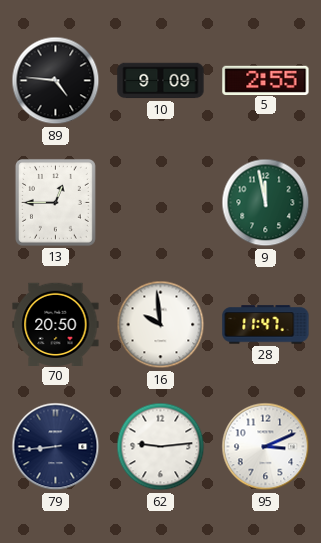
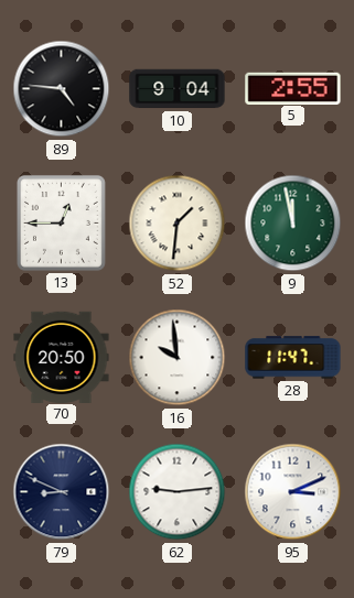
10: 9:09 -> 9:04
52: none -> 1:31
79: 8:44 -> 8:49
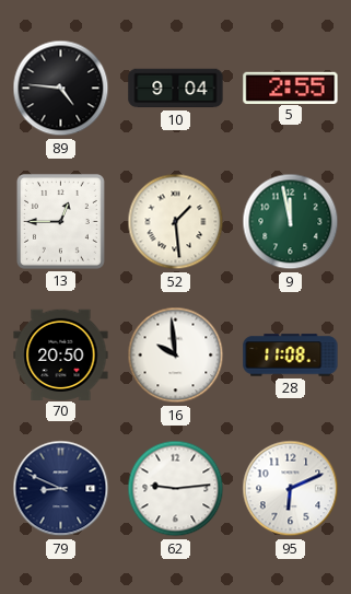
52: 1:31 -> 1:29
28: 11:47 -> 11:08
95: 3:11 -> 6:11
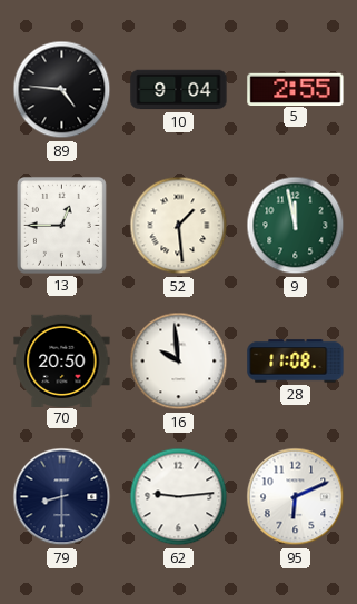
79: 8:49 -> 8:30
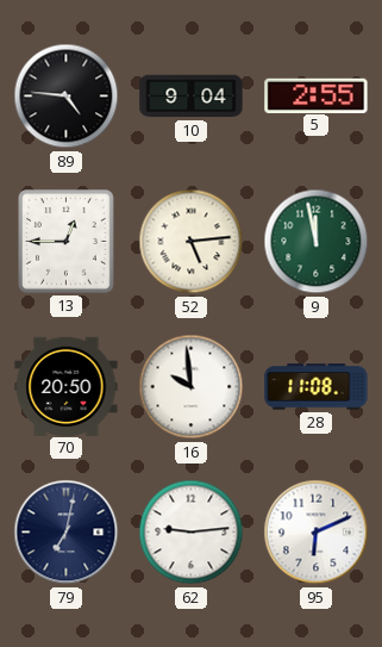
52: 1:29 -> 5:14
79: 8:30 -> 7:02
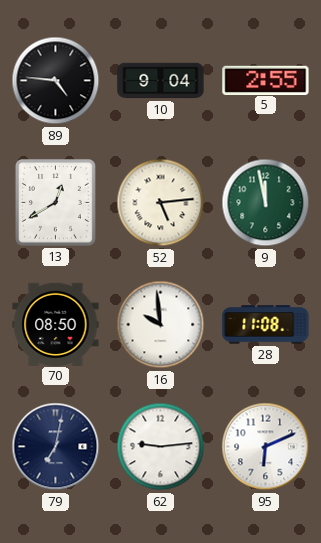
13: 12:45 -> 12:40
70: 20:50 -> 08:50
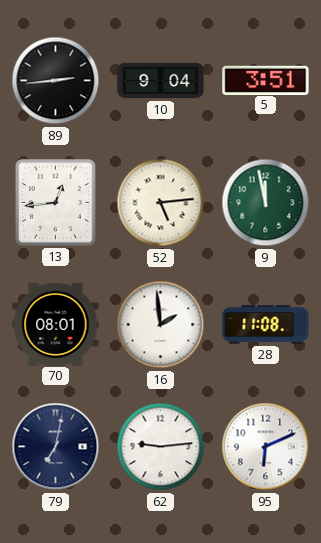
89: 4:46 -> 2:44
5: 2:55 -> 3:51
13: 12:40 -> 12:44
70: 08:50 -> 08:01
16: 9:59 -> 1:59
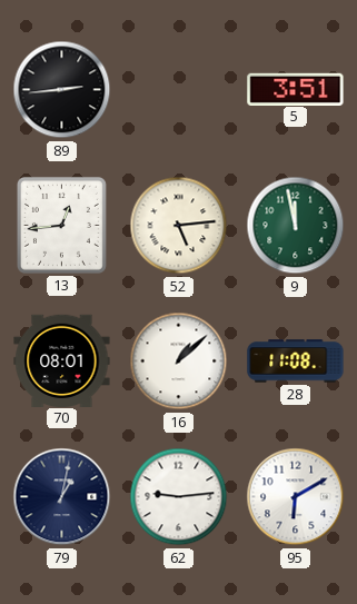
10: 9:04 -> none
16: 1:59 -> 1:08
79: 7:02 -> 1:02
95: 6:11 -> 6:10
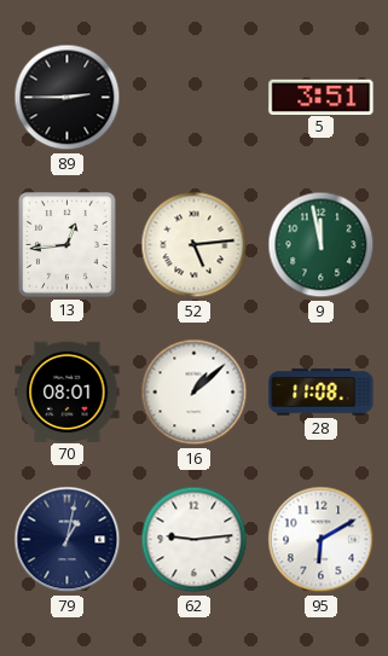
89: 2:44 -> 2:45
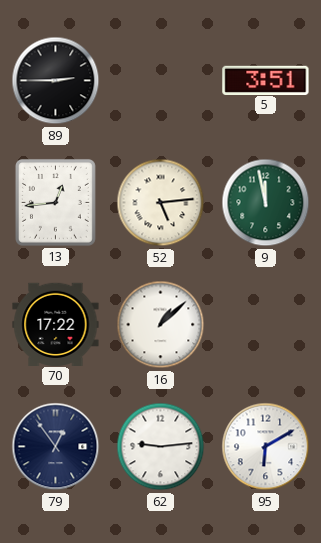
70: 08:01 -> 17:22
28: 11:08 -> none
79: 1:02 -> 12:54
